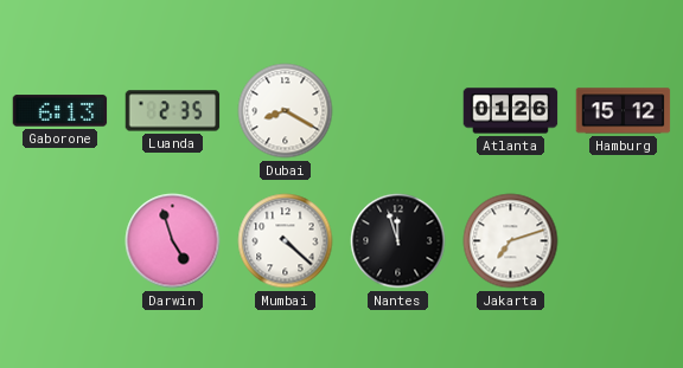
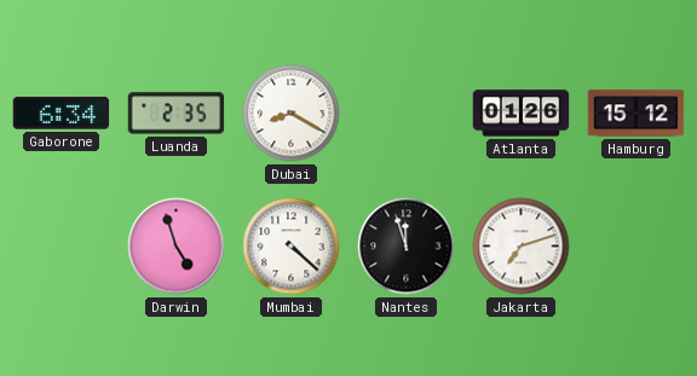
Gaborone: 6:13 -> 6:34
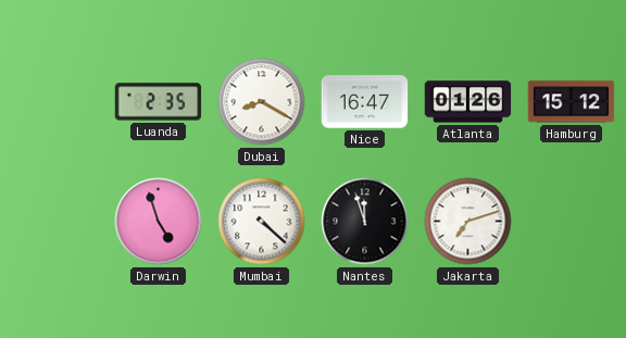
Gaborone: 6:34 -> none
Nice: none -> 16:47
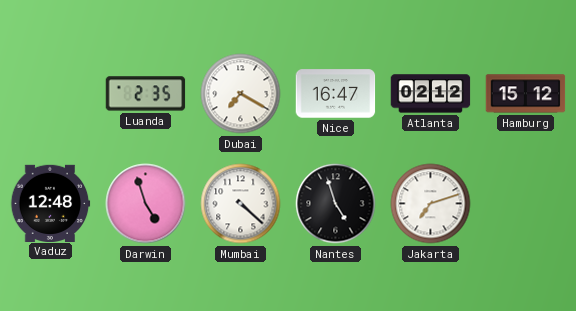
Dubai: 8:20 -> 7:20
Atlanta: 01:26 -> 02:12
Vaduz: none -> 12:48
Nantes: 11:57 -> 4:57
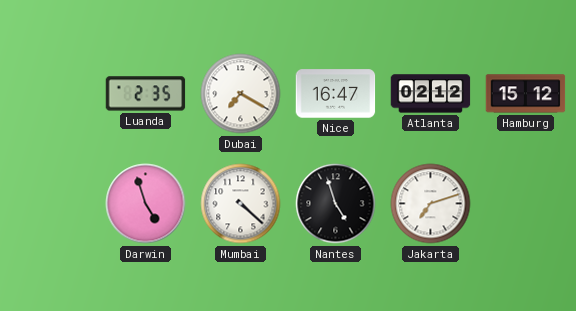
Vaduz: 12:48 -> none
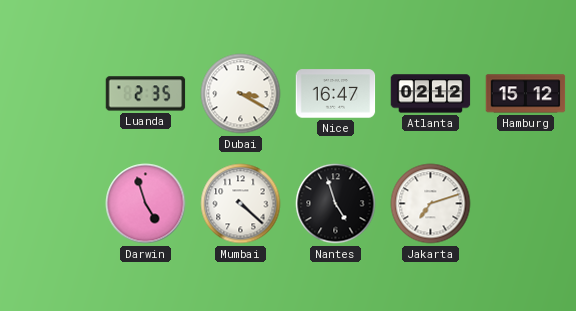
Dubai: 7:20 -> 3:20
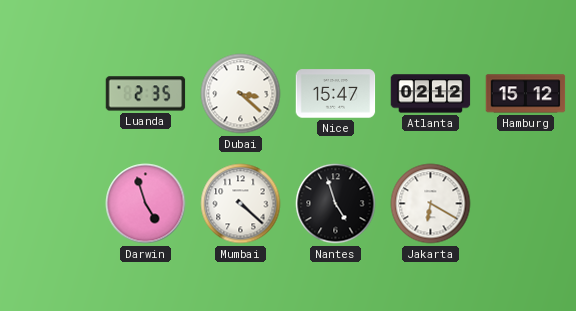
Dubai: 3:20 -> 3:22
Nice: 16:47 -> 15:47
Jakarta: 7:12 -> 6:20
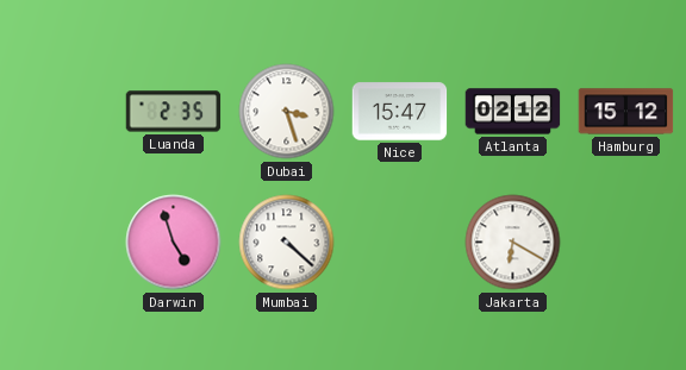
Dubai: 3:22 -> 3:27
Nantes: 4:57 -> none
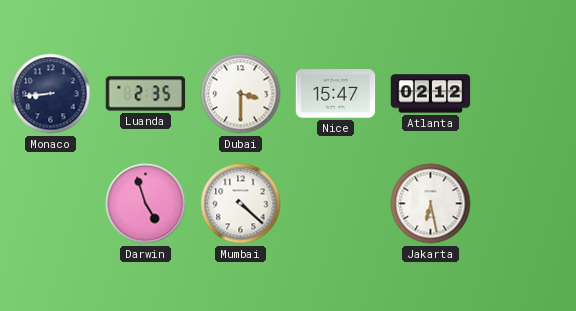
Monaco: none -> 8:44
Dubai: 3:27 -> 3:30
Hamburg: 15:12 -> none
Jakarta: 6:20 -> 6:28
